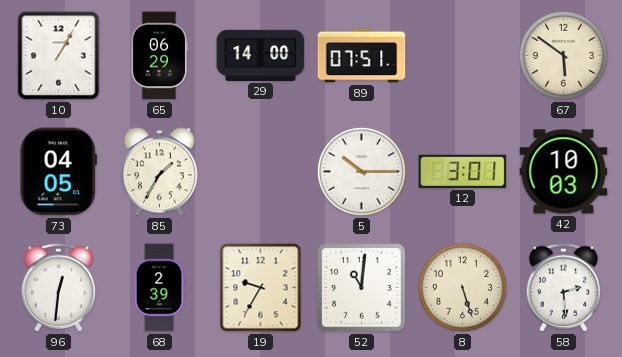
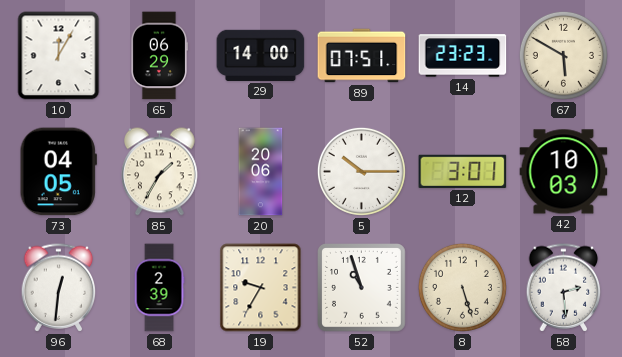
10: 1:05 -> 12:05
14: none -> 23:23
67: 5:51 -> 5:50
20: none -> 20:06
52: 11:01 -> 10:57
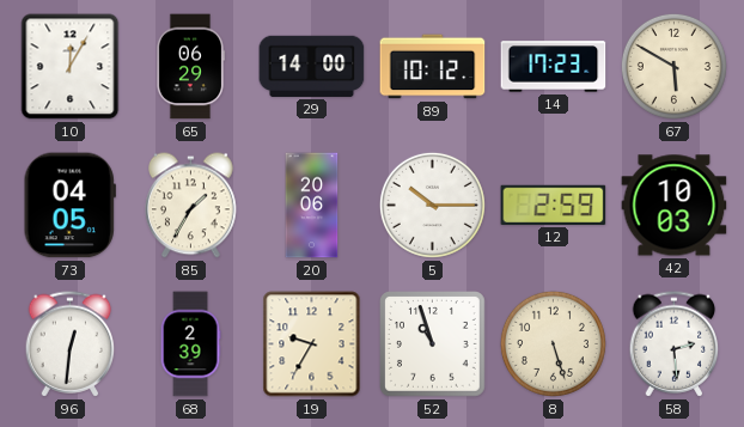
89: 07:51 -> 10:12
14: 23:23 -> 17:23
12: 3:01 -> 2:59
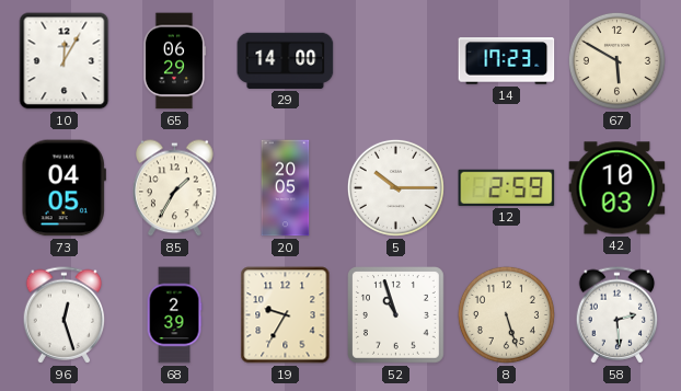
89: 10:12 -> none
20: 20:06 -> 20:05
96: 12:31 -> 12:27
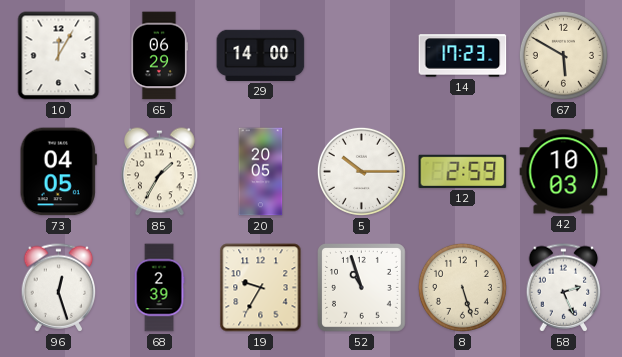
58: 2:29 -> 2:26
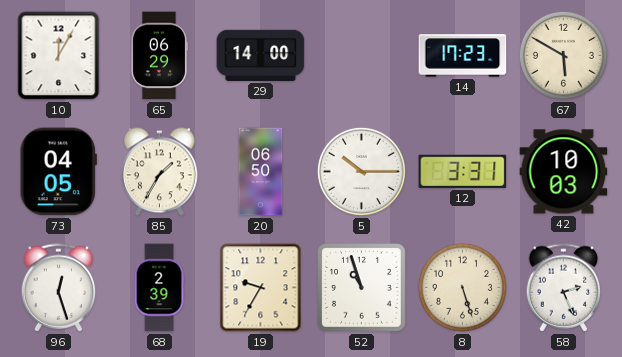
20: 20:05 -> 06:50
12: 2:59 -> 3:31
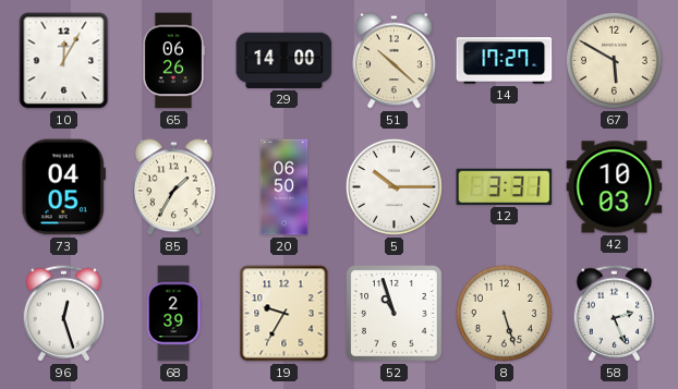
65: 06:29 -> 06:26
51: none -> 10:22
14: 17:23 -> 17:27
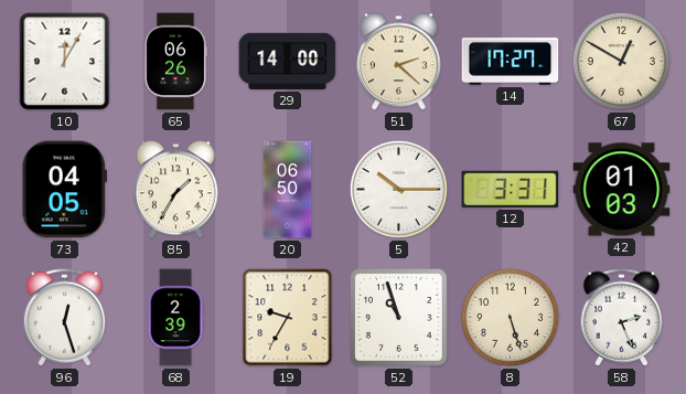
51: 10:22 -> 2:22
67: 5:50 -> 12:50
42: 10:03 -> 01:03
